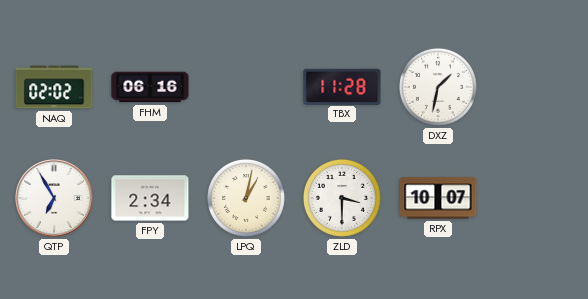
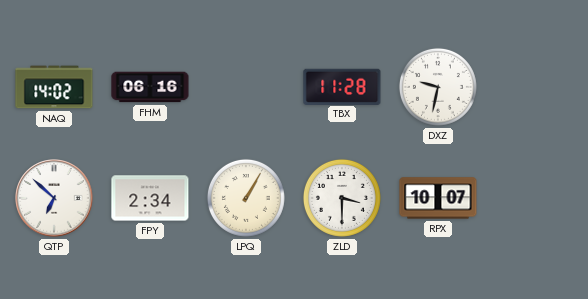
NAQ: 02:02 -> 14:02
DXZ: 1:32 -> 9:32
QTP: 6:55 -> 6:52
LPQ: 1:02 -> 1:05
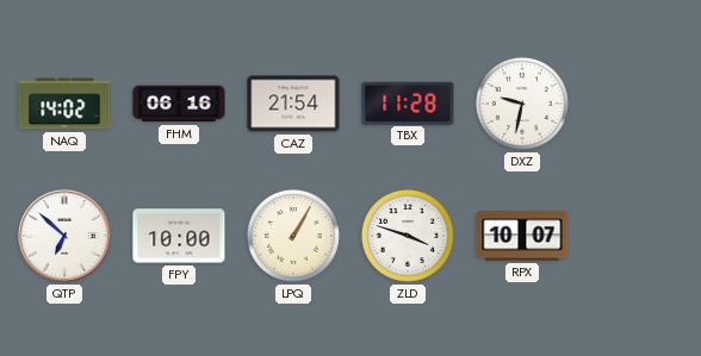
CAZ: none -> 21:54
FPY: 2:34 -> 10:00
ZLD: 3:30 -> 3:48
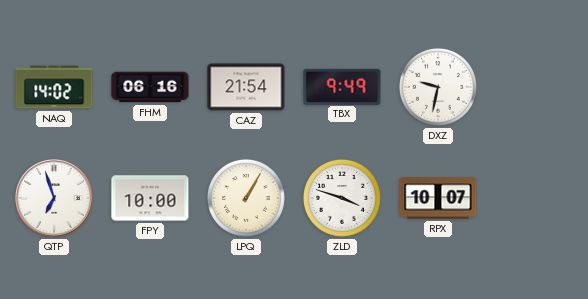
TBX: 11:28 -> 9:49
QTP: 6:52 -> 6:57
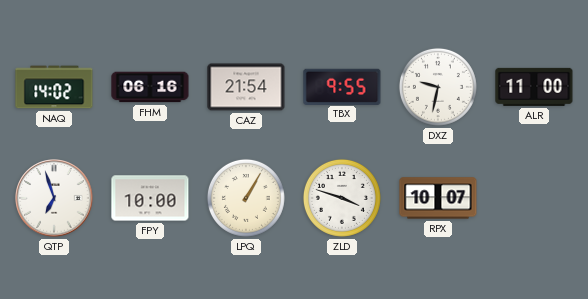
TBX: 9:49 -> 9:55
ALR: none -> 11:00
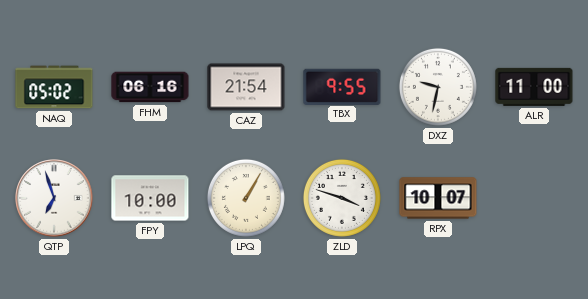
NAQ: 14:02 -> 05:02
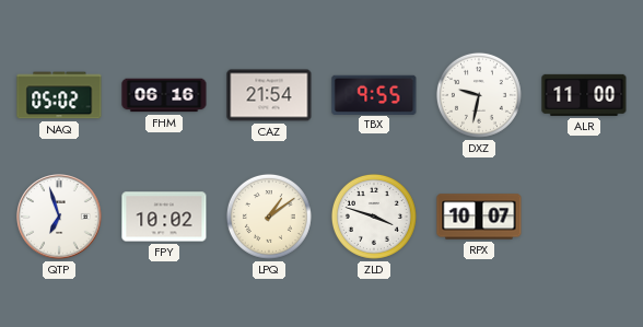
FPY: 10:00 -> 10:02
LPQ: 1:05 -> 1:09
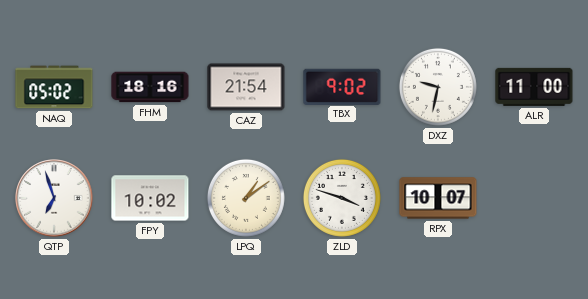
FHM: 06:16 -> 18:16
TBX: 9:55 -> 9:02
